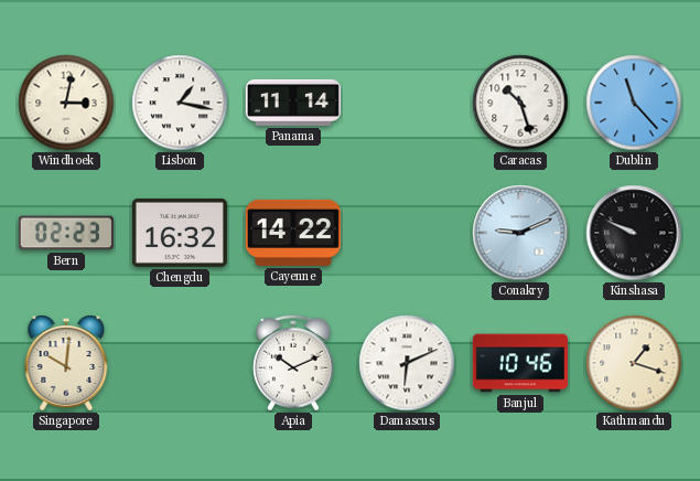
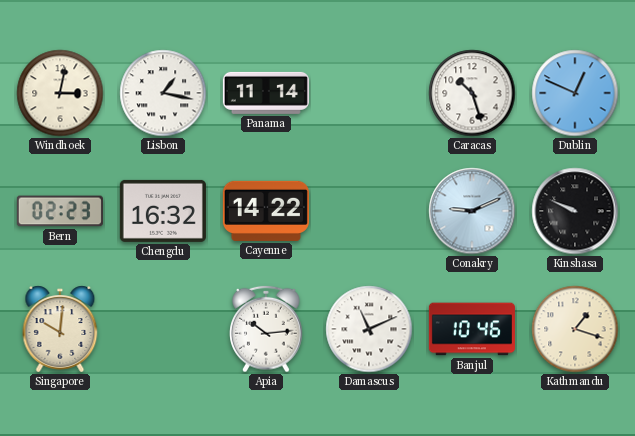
Dublin: 11:23 -> 12:49
Apia: 10:11 -> 10:14
Damascus: 6:11 -> 11:11
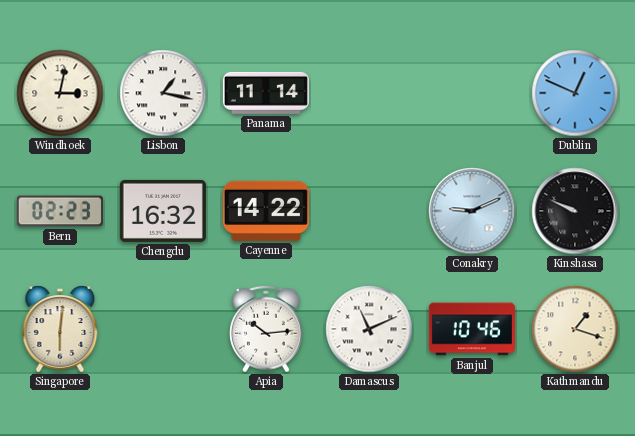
Caracas: 10:27 -> none
Singapore: 10:01 -> 6:01
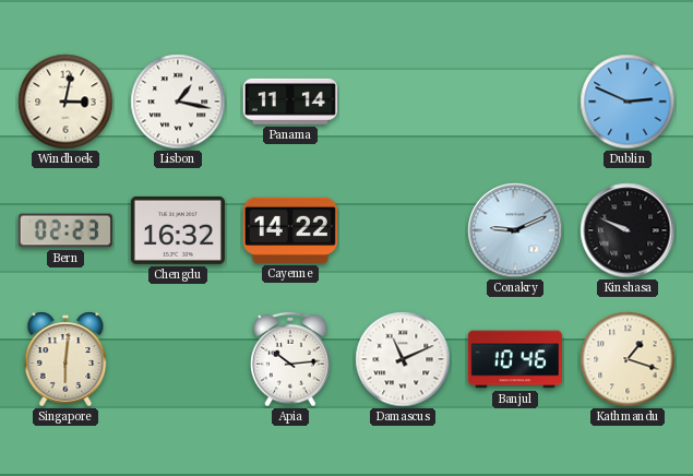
Dublin: 12:49 -> 2:49
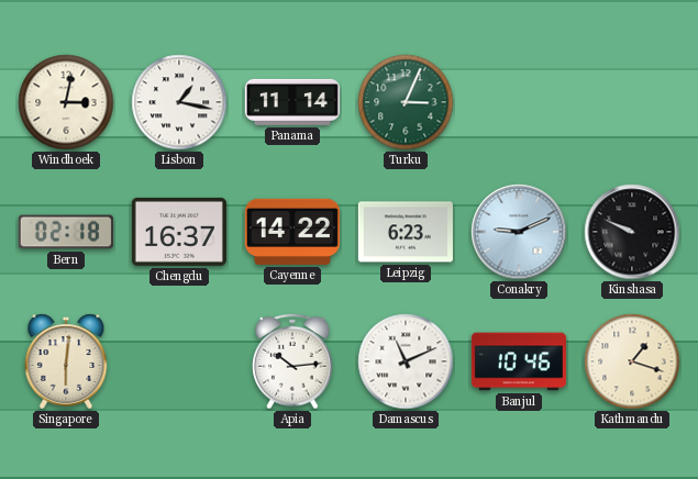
Turku: none -> 3:04
Dublin: 2:49 -> none
Bern: 02:23 -> 02:18
Chengdu: 16:32 -> 16:37
Leipzig: none -> 6:23
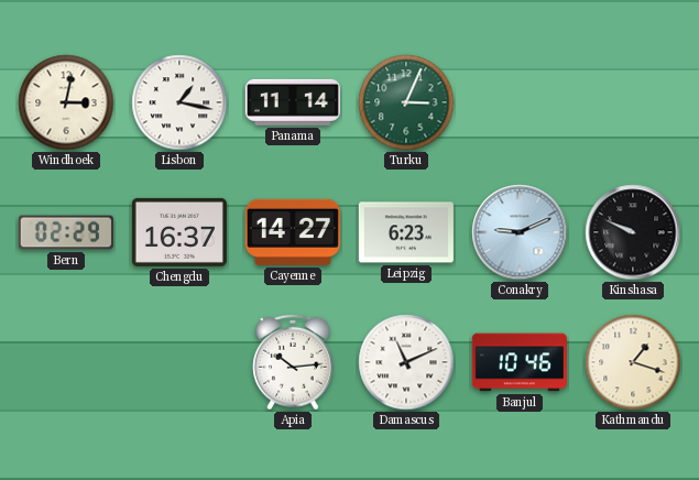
Bern: 02:18 -> 02:29
Cayenne: 14:22 -> 14:27
Singapore: 6:01 -> none
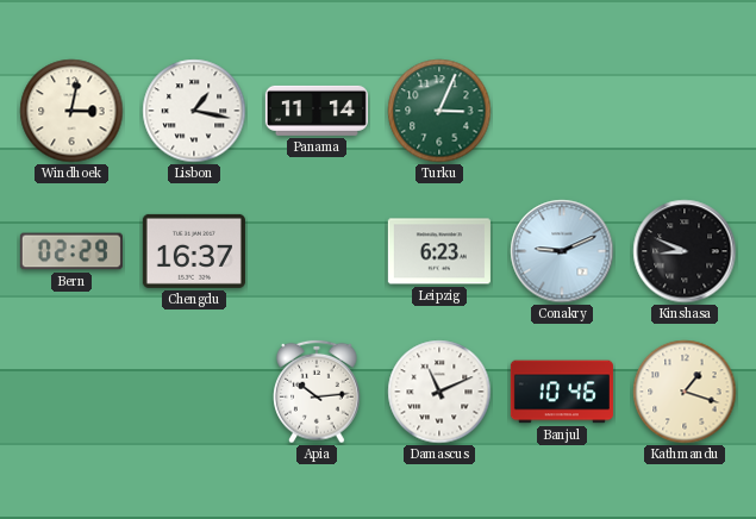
Cayenne: 14:27 -> none
Kinshasa: 9:49 -> 8:49
